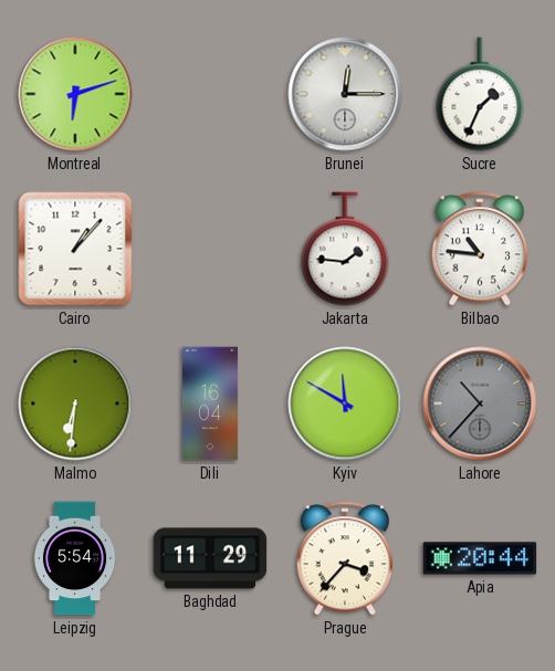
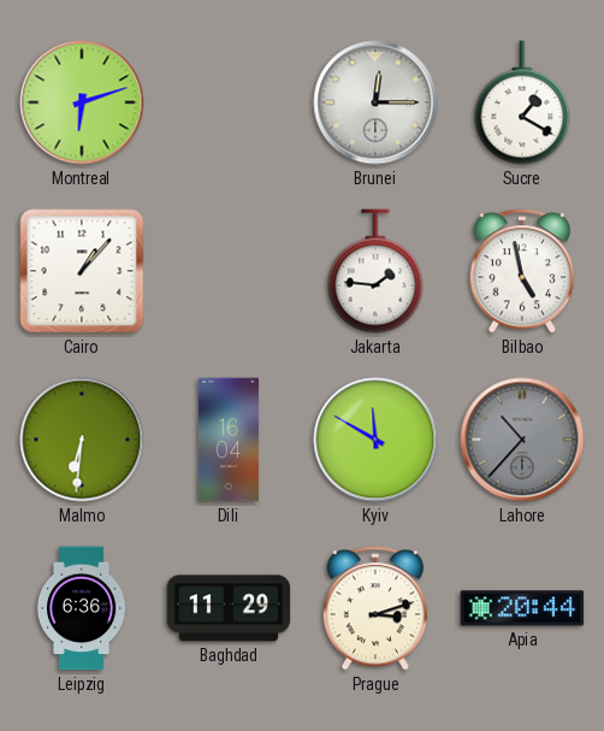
Sucre: 1:34 -> 1:20
Bilbao: 10:46 -> 4:58
Leipzig: 5:54 -> 6:36
Prague: 3:37 -> 3:12
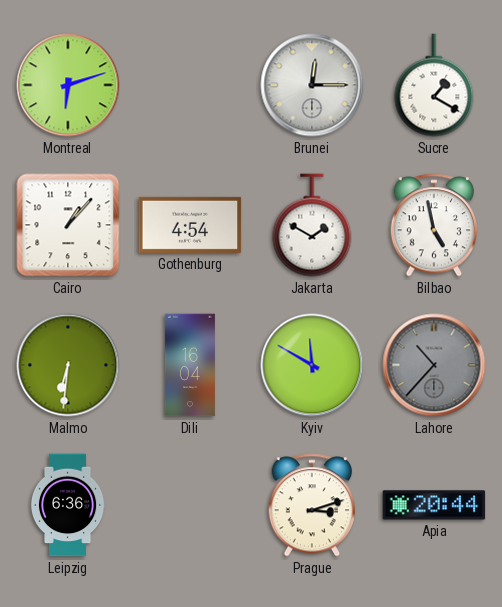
Gothenburg: none -> 4:54
Jakarta: 1:46 -> 1:50
Baghdad: 11:29 -> none
